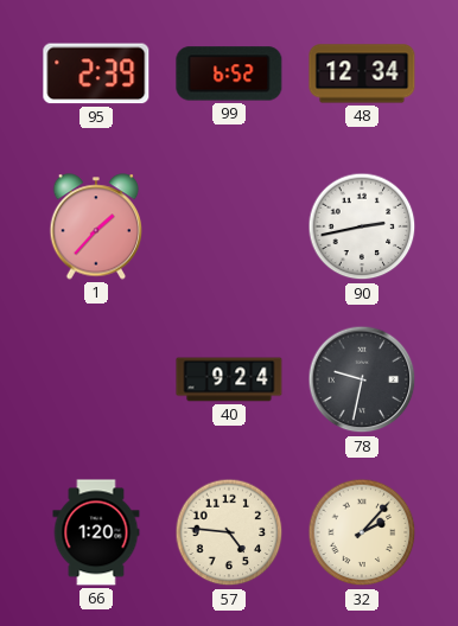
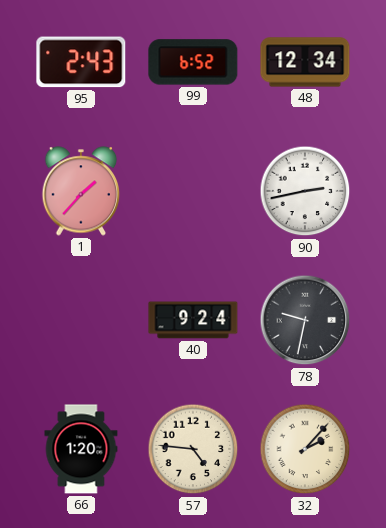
95: 2:39 -> 2:43
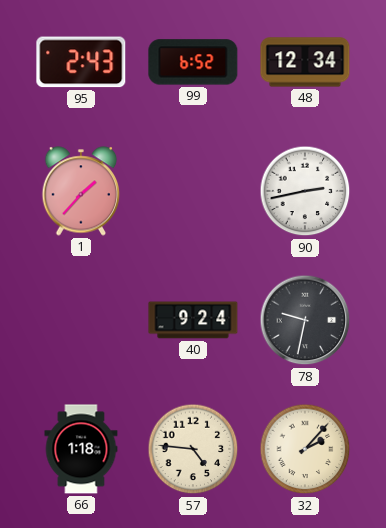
66: 1:20 -> 1:18
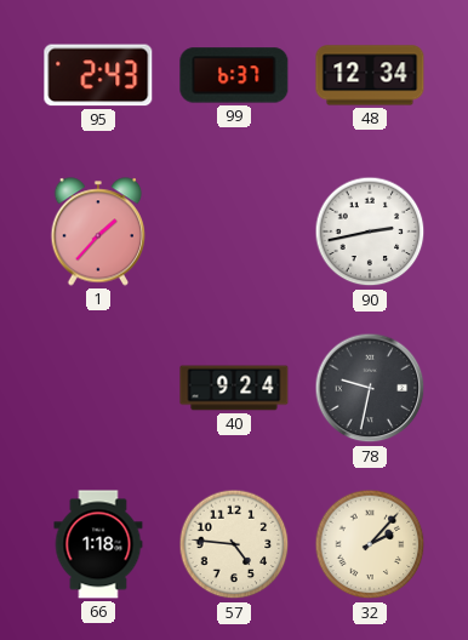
99: 6:52 -> 6:37
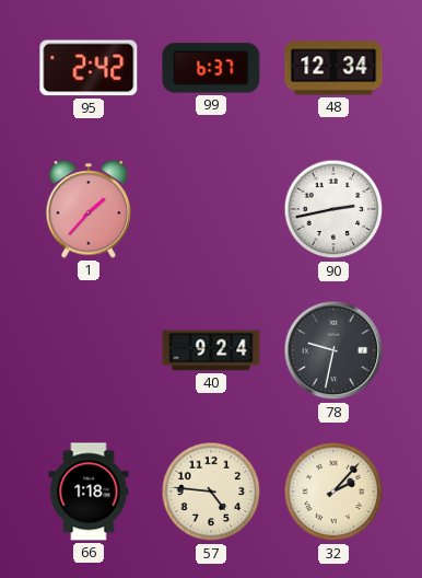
95: 2:43 -> 2:42
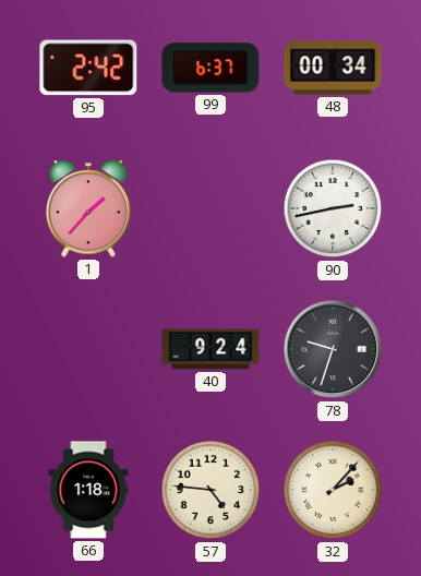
48: 12:34 -> 00:34
78: 9:32 -> 9:33
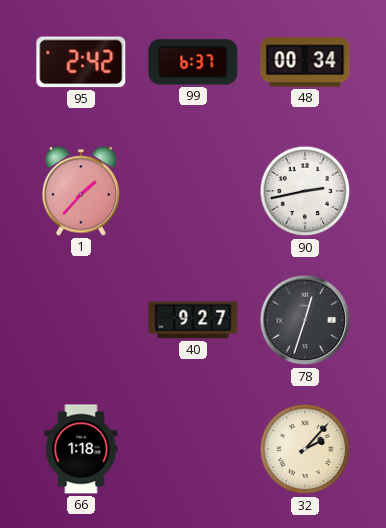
40: 9:24 -> 9:27
78: 9:33 -> 12:33
57: 4:46 -> none
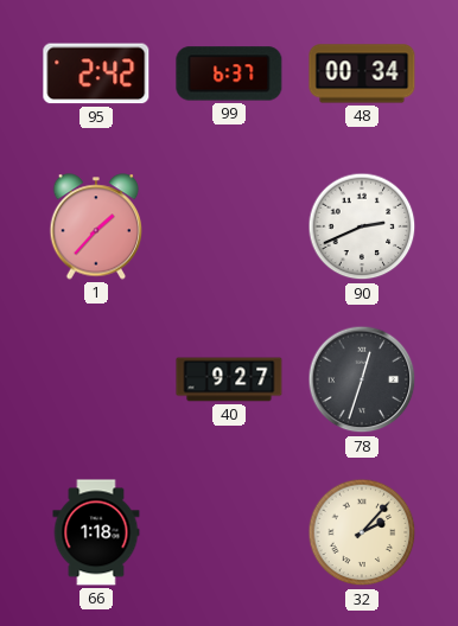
90: 2:43 -> 2:41
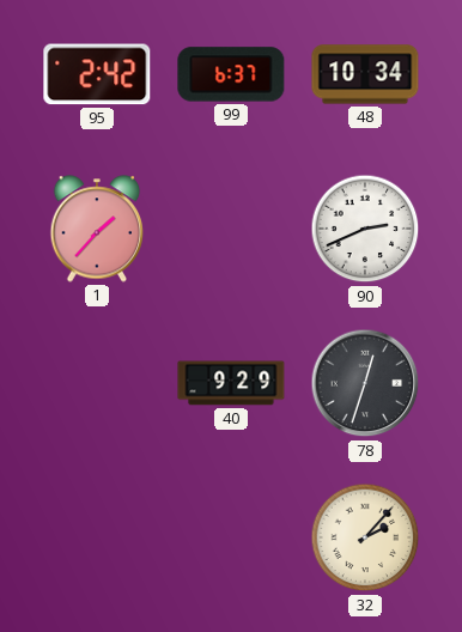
48: 00:34 -> 10:34
40: 9:27 -> 9:29
66: 1:18 -> none
